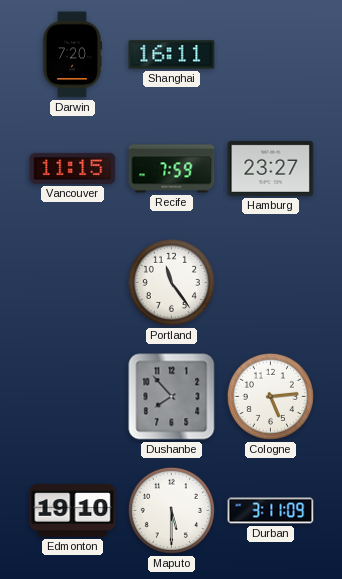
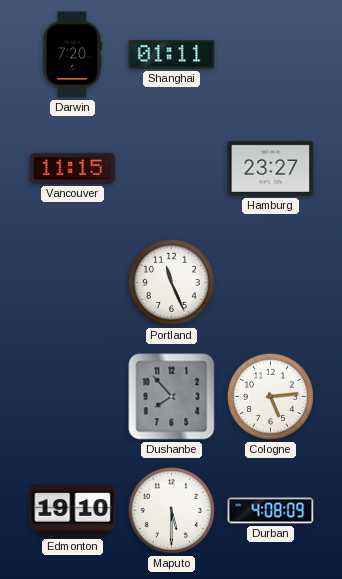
Shanghai: 16:11 -> 01:11
Recife: 7:59 -> none
Portland: 11:24 -> 11:26
Durban: 3:11 -> 4:08
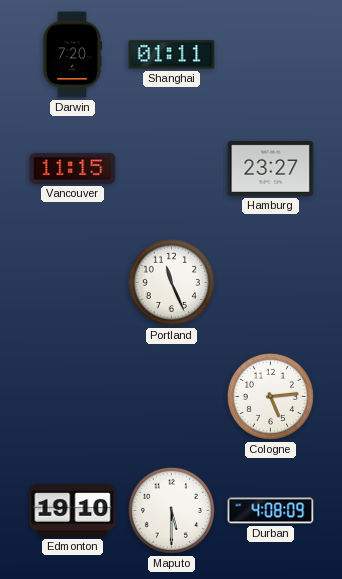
Dushanbe: 7:53 -> none
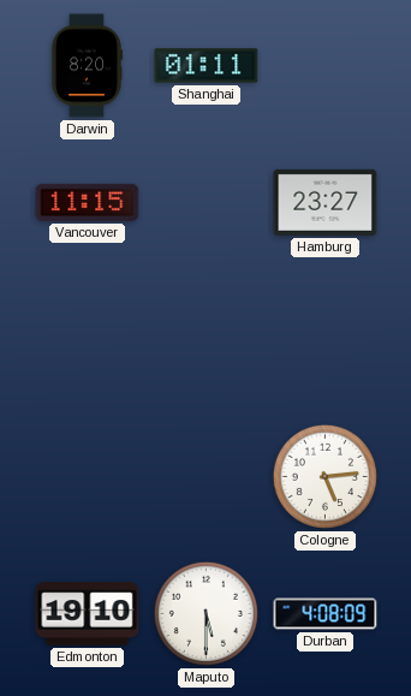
Darwin: 7:20 -> 8:20
Portland: 11:26 -> none
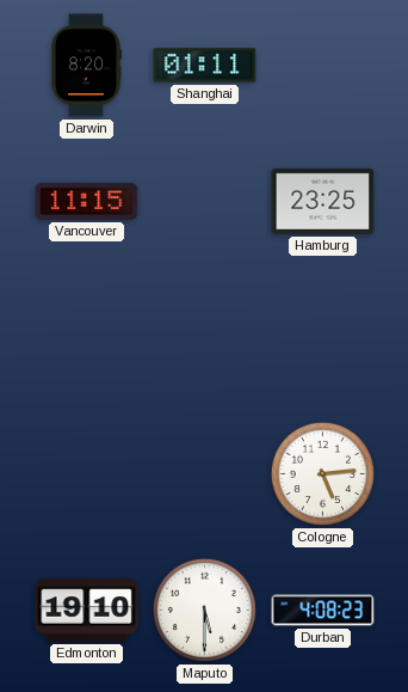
Hamburg: 23:27 -> 23:25
Durban: 4:08:09 -> 4:08:23
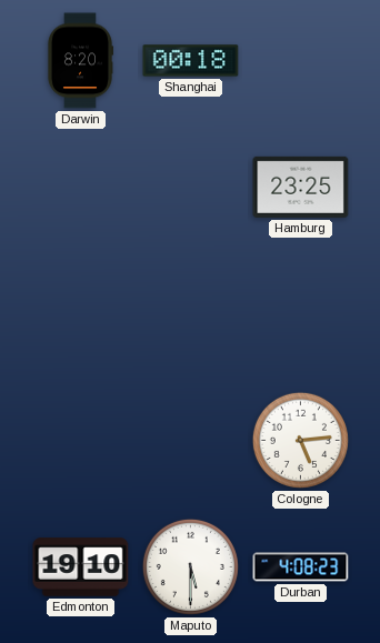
Shanghai: 01:11 -> 00:18
Vancouver: 11:15 -> none
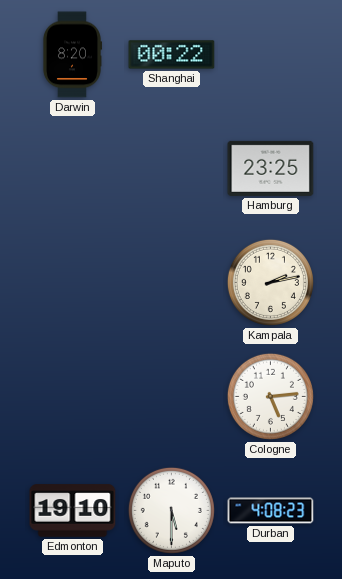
Shanghai: 00:18 -> 00:22
Kampala: none -> 2:13
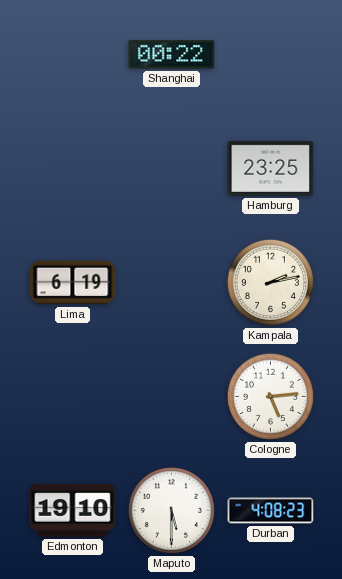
Darwin: 8:20 -> none
Lima: none -> 6:19
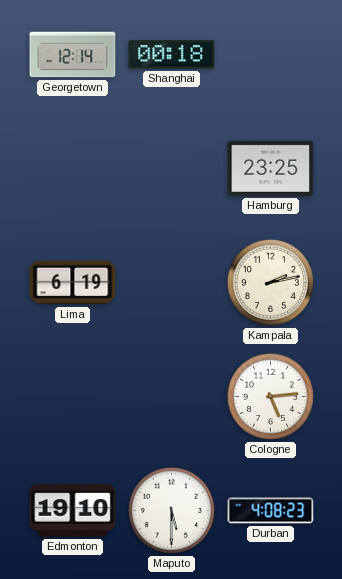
Georgetown: none -> 12:14
Shanghai: 00:22 -> 00:18
